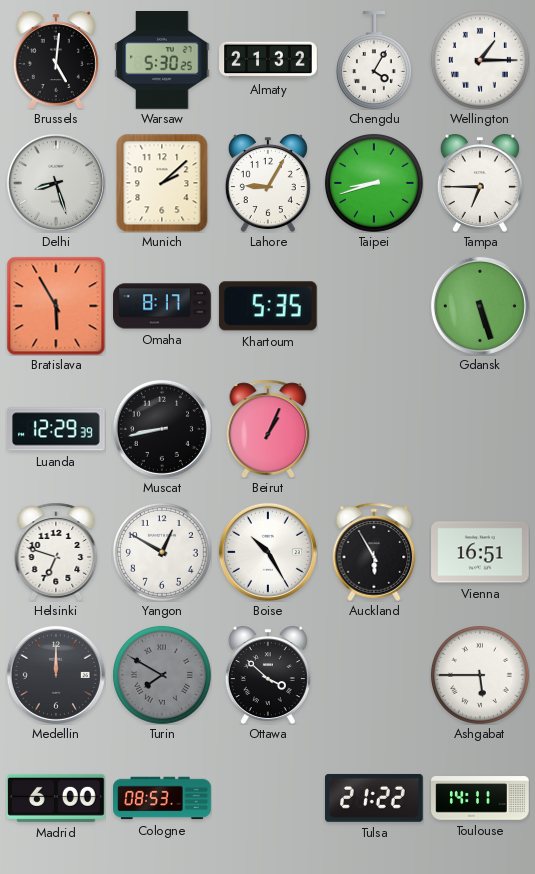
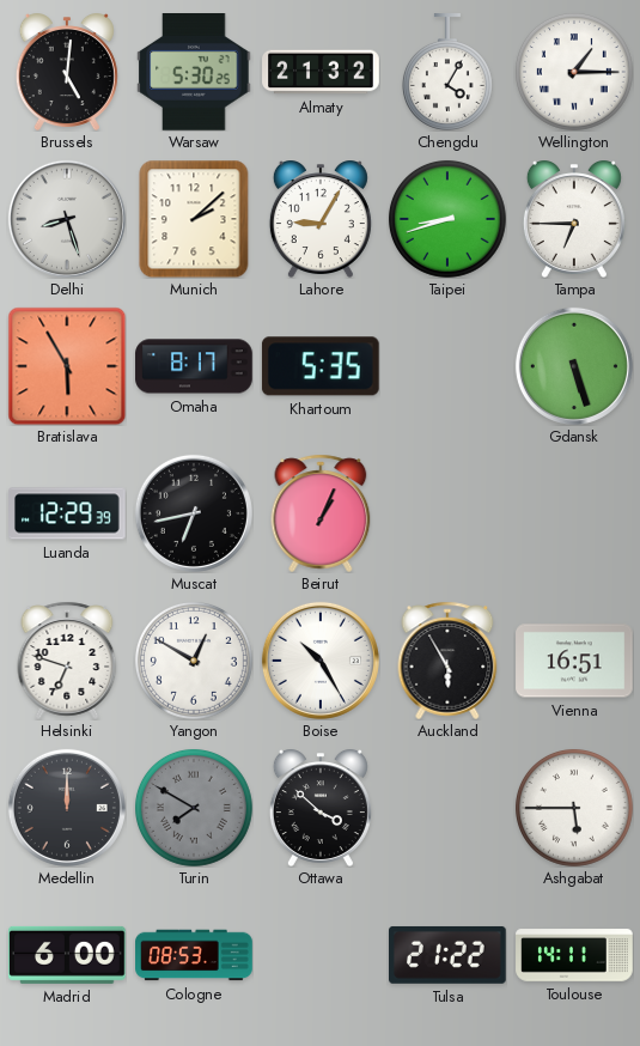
Muscat: 8:43 -> 6:43
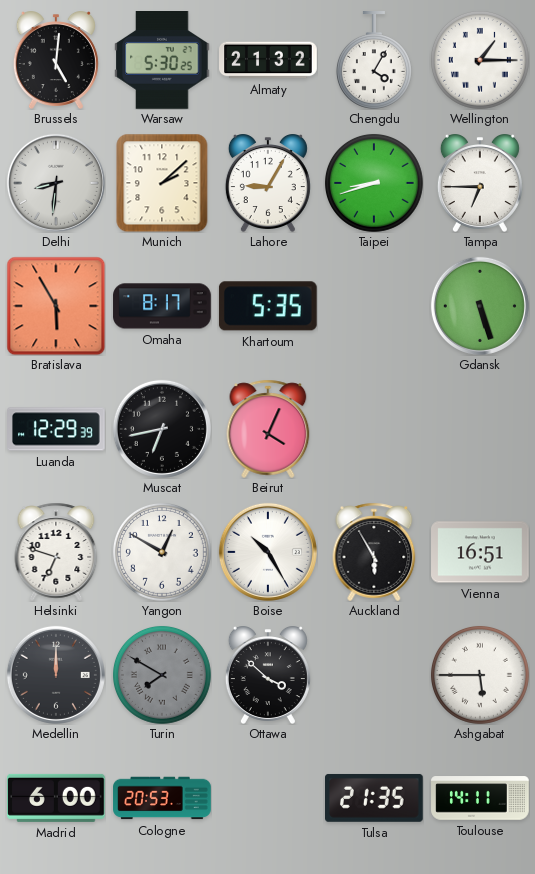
Delhi: 8:27 -> 8:31
Beirut: 1:04 -> 4:04
Cologne: 08:53 -> 20:53
Tulsa: 21:22 -> 21:35
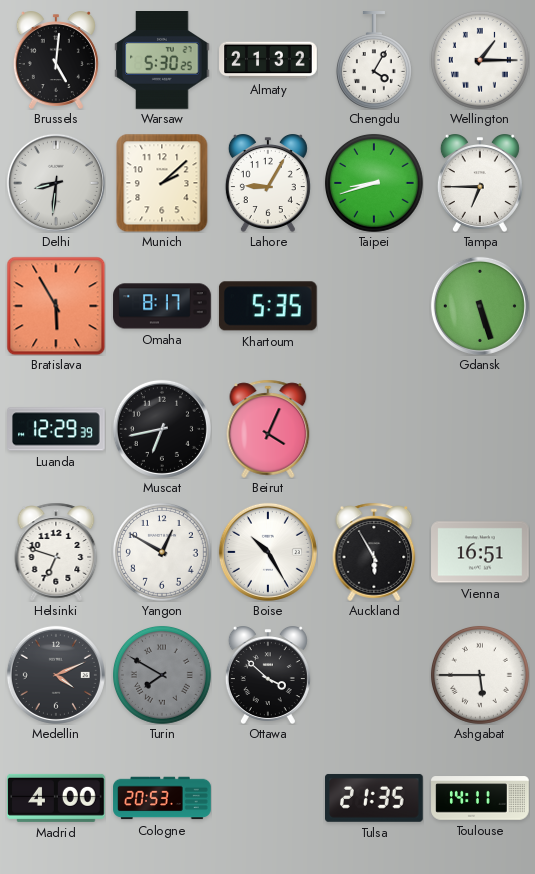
Medellin: 12:00 -> 4:11
Madrid: 6:00 -> 4:00
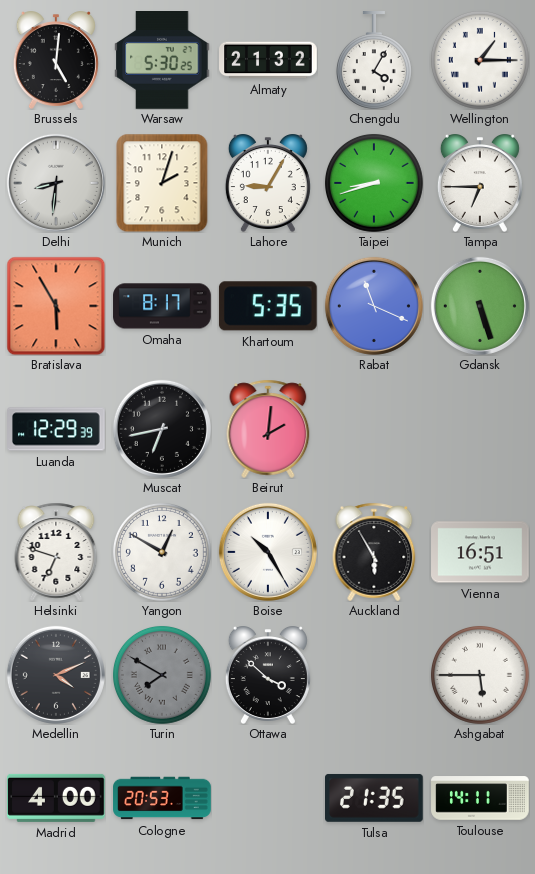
Munich: 2:08 -> 2:03
Rabat: none -> 11:19
Beirut: 4:04 -> 2:01
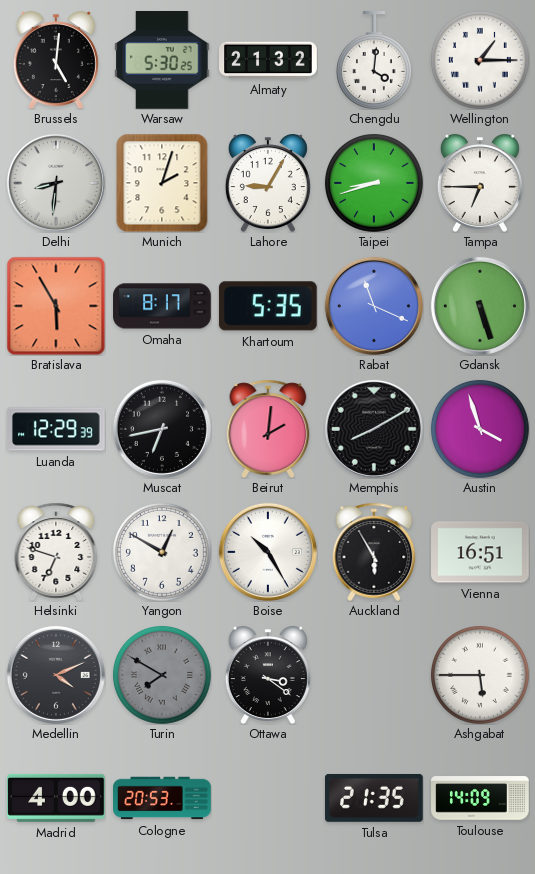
Chengdu: 4:05 -> 4:01
Memphis: none -> 8:10
Austin: none -> 3:57
Ottawa: 3:52 -> 3:21
Toulouse: 14:11 -> 14:09
